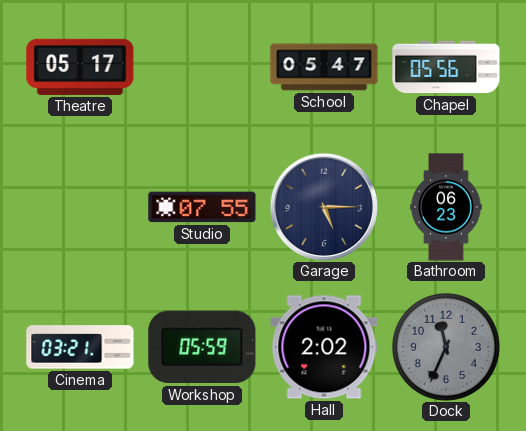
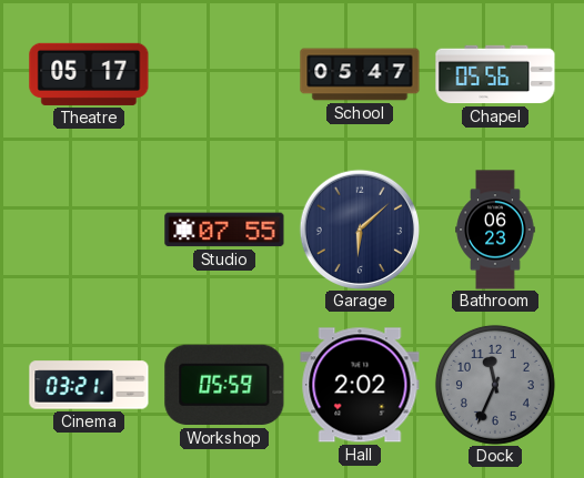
Garage: 5:15 -> 6:08
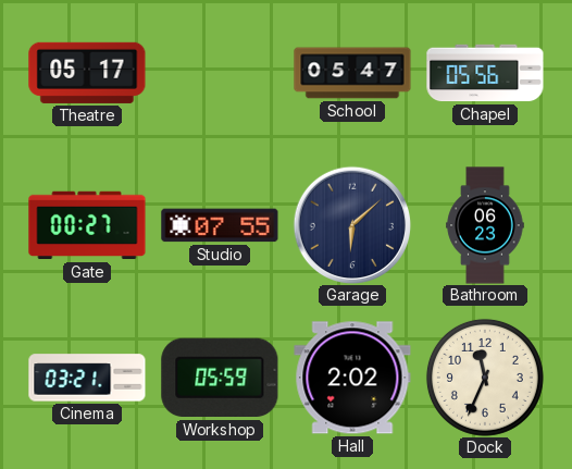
Gate: none -> 00:27
Dock dial: grey -> cream
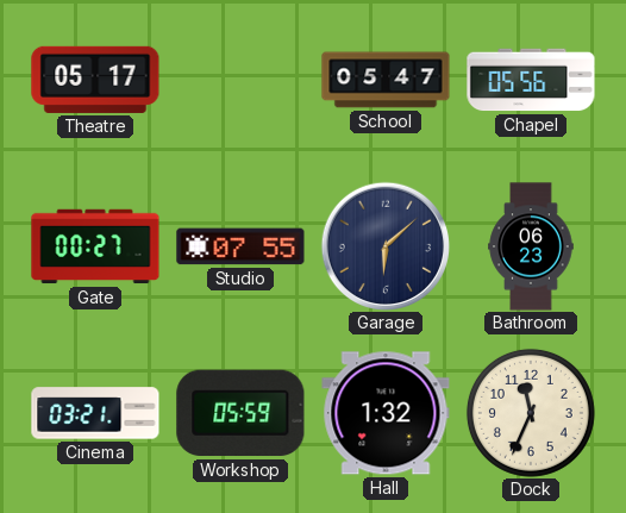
Hall: 2:02 -> 1:32
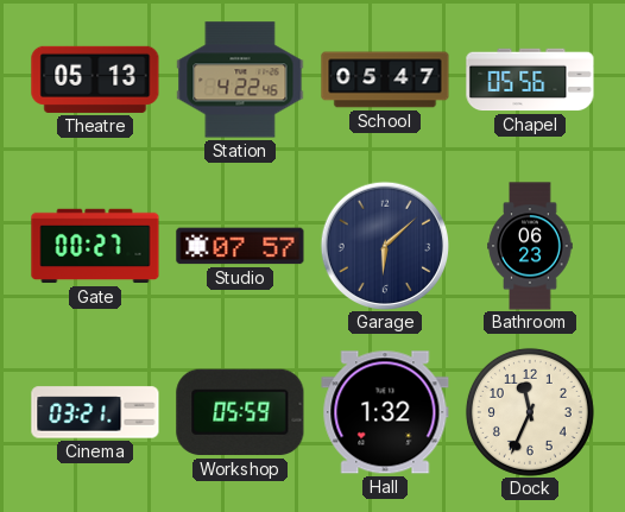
Theatre: 05:17 -> 05:13
Station: none -> 4:22
Studio: 07:55 -> 07:57
